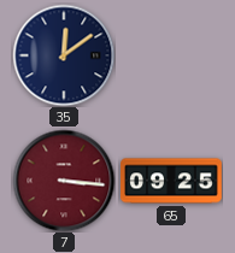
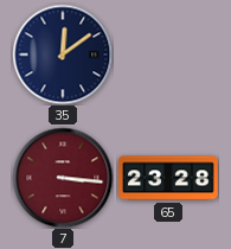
65: 09:25 -> 23:28
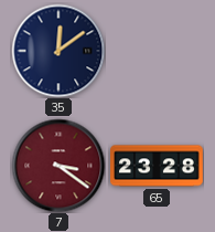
7: 3:16 -> 3:21
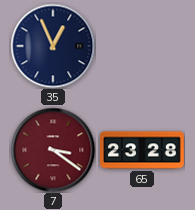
35: 12:09 -> 12:56
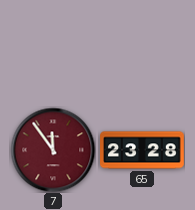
35: 12:56 -> none
7: 3:21 -> 11:54
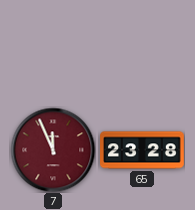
7: 11:54 -> 11:56
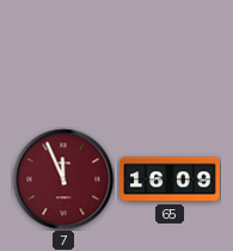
65: 23:28 -> 16:09
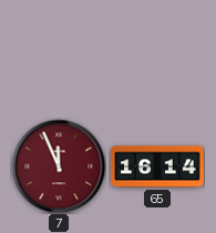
65: 16:09 -> 16:14
